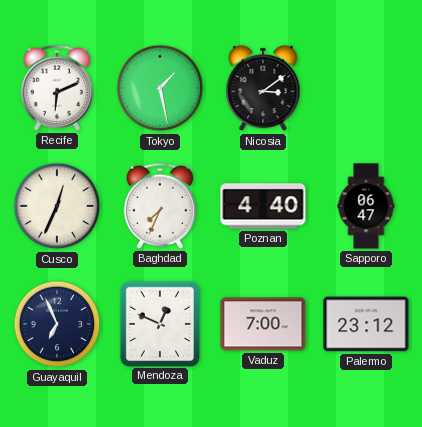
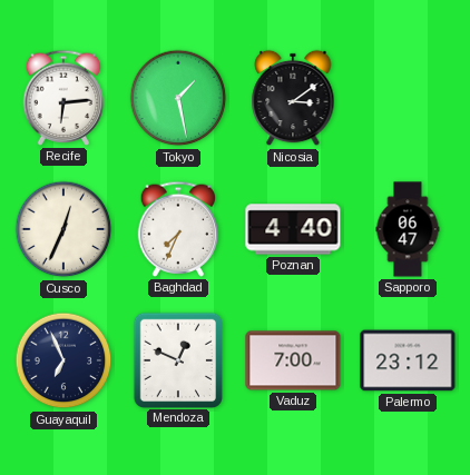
Recife: 6:11 -> 6:14
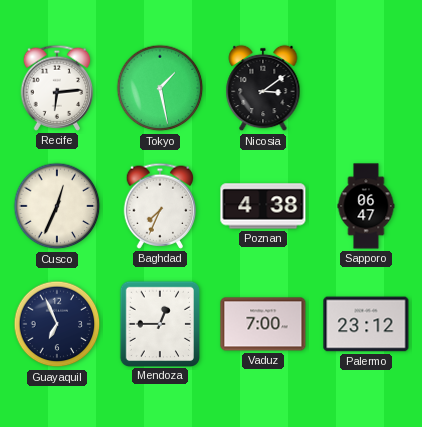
Poznan: 4:40 -> 4:38
Mendoza: 12:49 -> 12:45
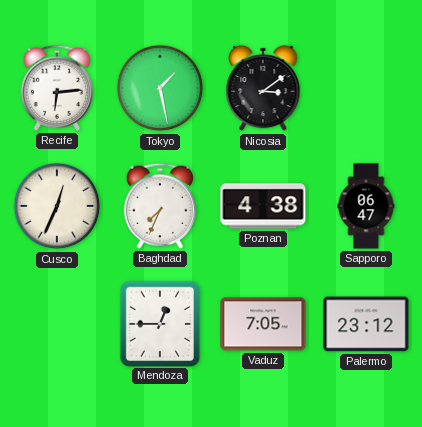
Guayaquil: 6:56 -> none
Vaduz: 7:00 -> 7:05
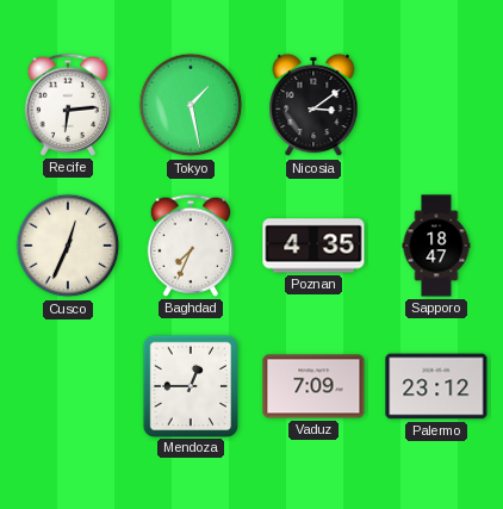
Poznan: 4:38 -> 4:35
Sapporo: 06:47 -> 18:47
Vaduz: 7:05 -> 7:09
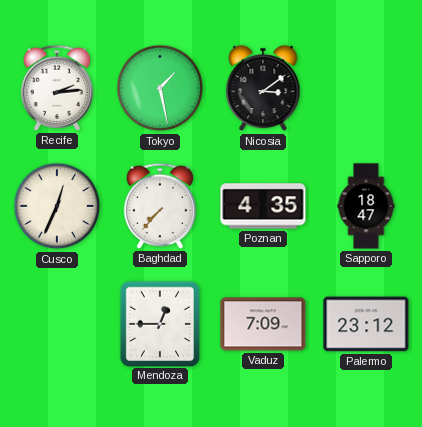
Recife: 6:14 -> 2:14
Baghdad: 7:34 -> 7:37
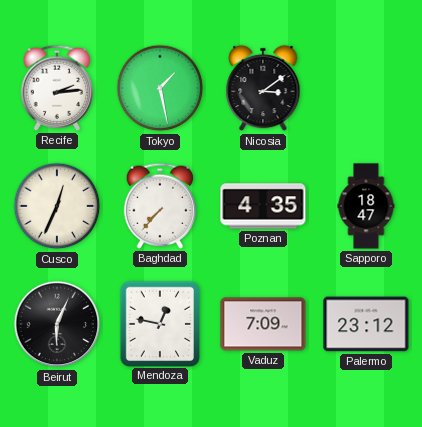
Beirut: none -> 6:04
Mendoza: 12:45 -> 12:47
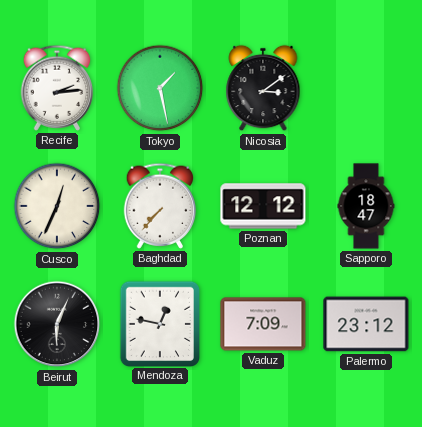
Poznan: 4:35 -> 12:12
